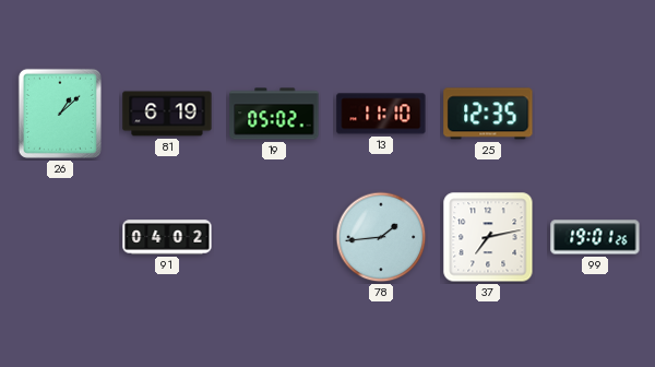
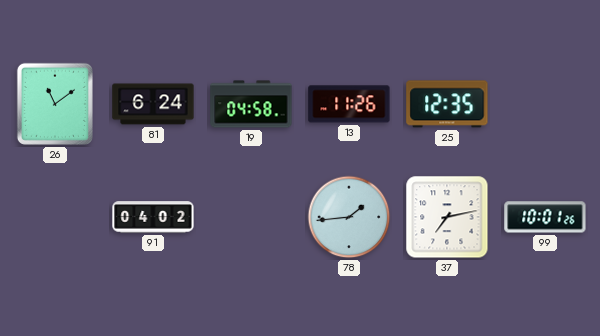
26: 1:08 -> 11:09
81: 6:19 -> 6:24
19: 05:02 -> 04:58
13: 11:10 -> 11:26
99: 19:01 -> 10:01
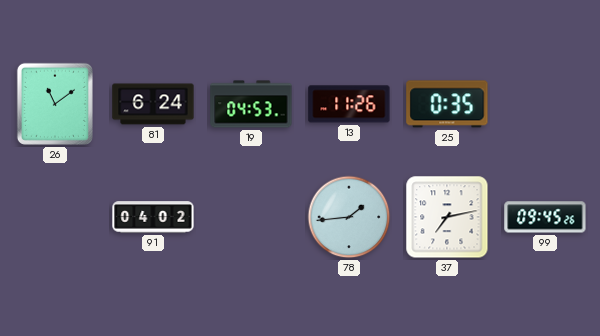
19: 04:58 -> 04:53
25: 12:35 -> 0:35
99: 10:01 -> 09:45
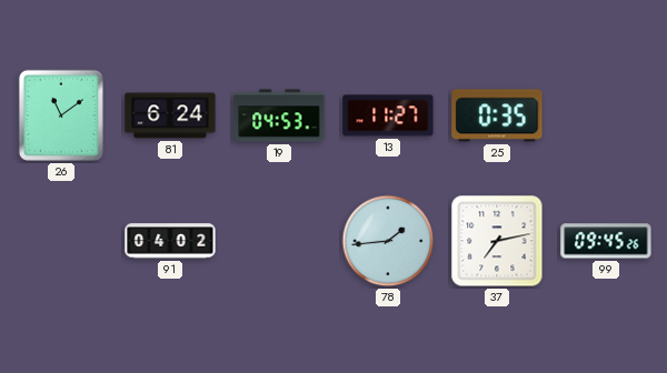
13: 11:26 -> 11:27
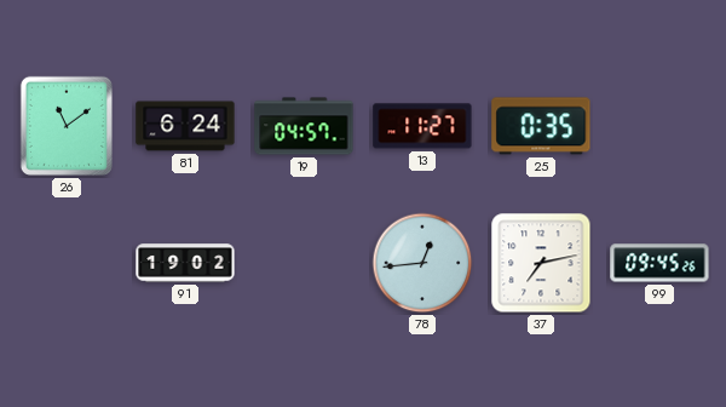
19: 04:53 -> 04:57
91: 04:02 -> 19:02
78: 1:44 -> 12:44
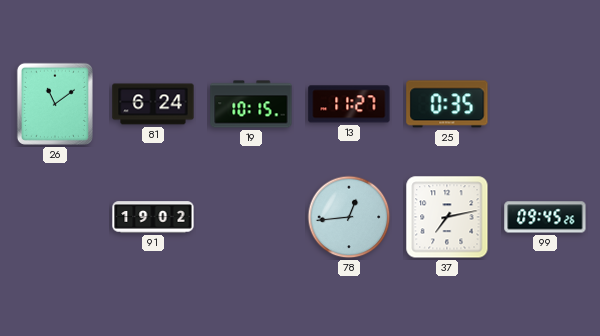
19: 04:57 -> 10:15
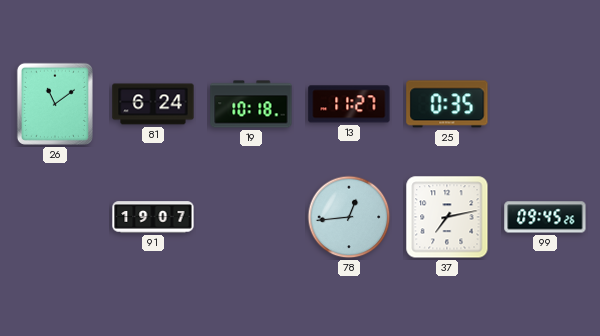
19: 10:15 -> 10:18
91: 19:02 -> 19:07
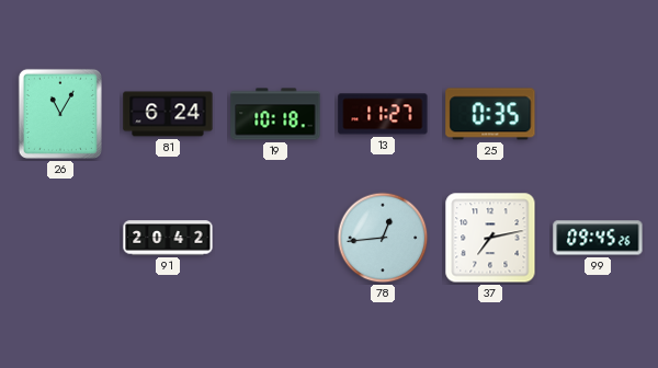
26: 11:09 -> 11:05
91: 19:07 -> 20:42
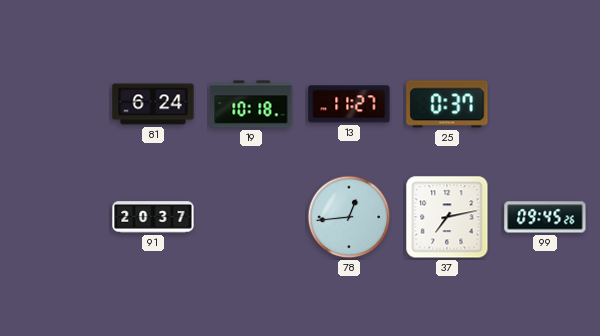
26: 11:05 -> none
25: 0:35 -> 0:37
91: 20:42 -> 20:37
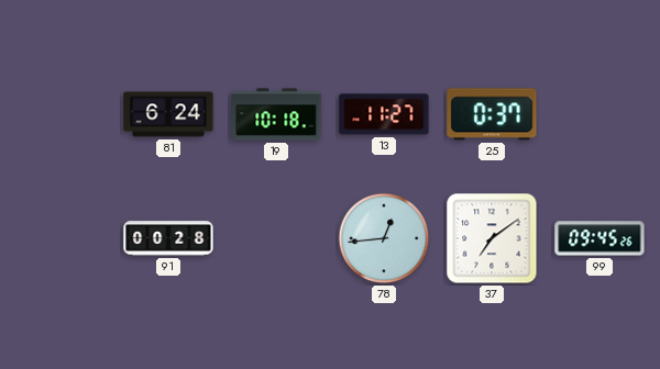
91: 20:37 -> 00:28
37: 7:13 -> 7:09
